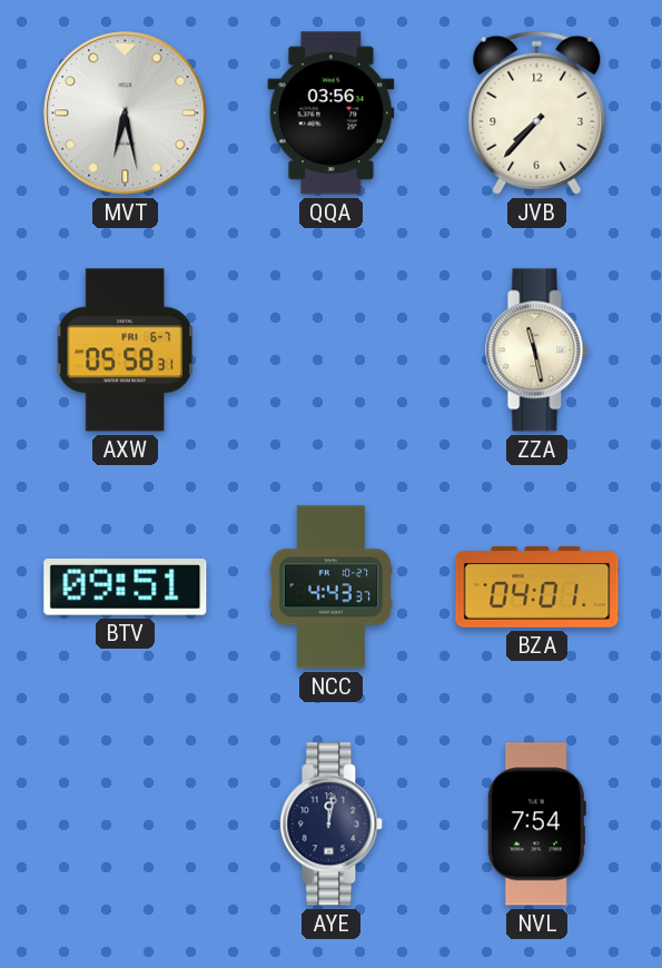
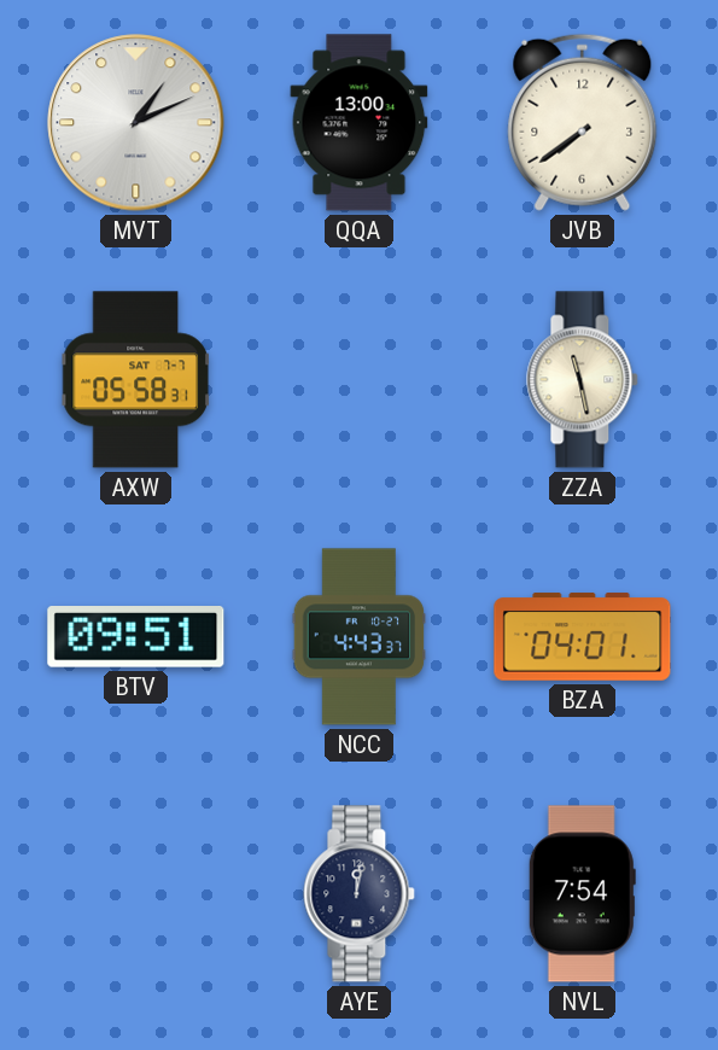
MVT: 6:28 -> 1:11
QQA: 03:56 -> 13:00
JVB: 7:37 -> 7:39
AXW date: FRI 6-7 -> SAT 7-7
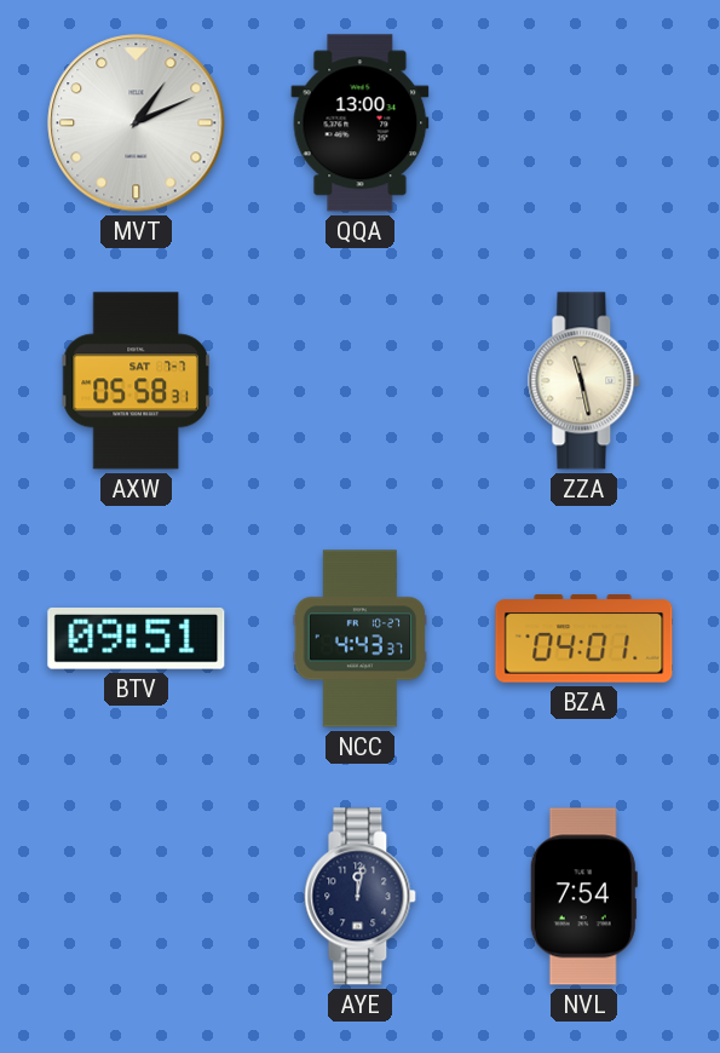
JVB: 7:39 -> none
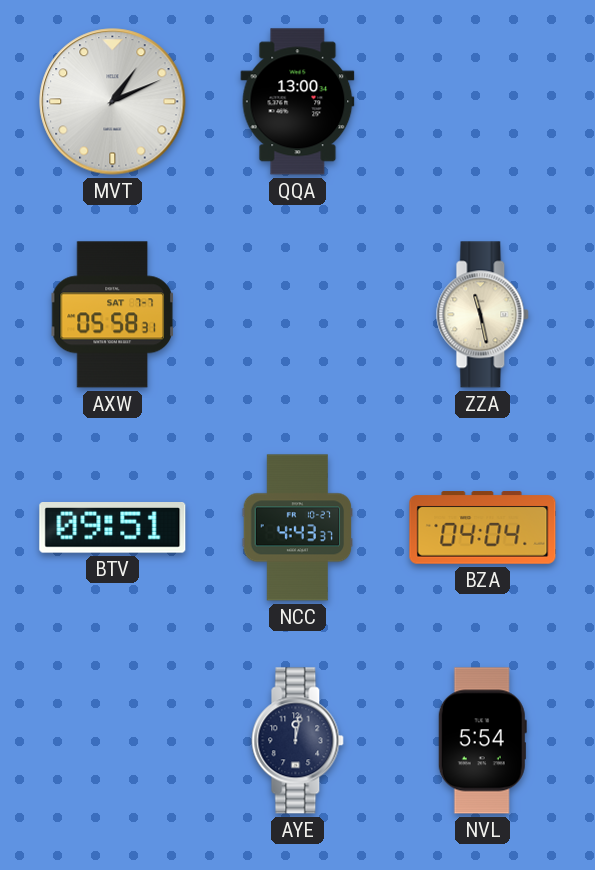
BZA: 04:01 -> 04:04
NVL: 7:54 -> 5:54
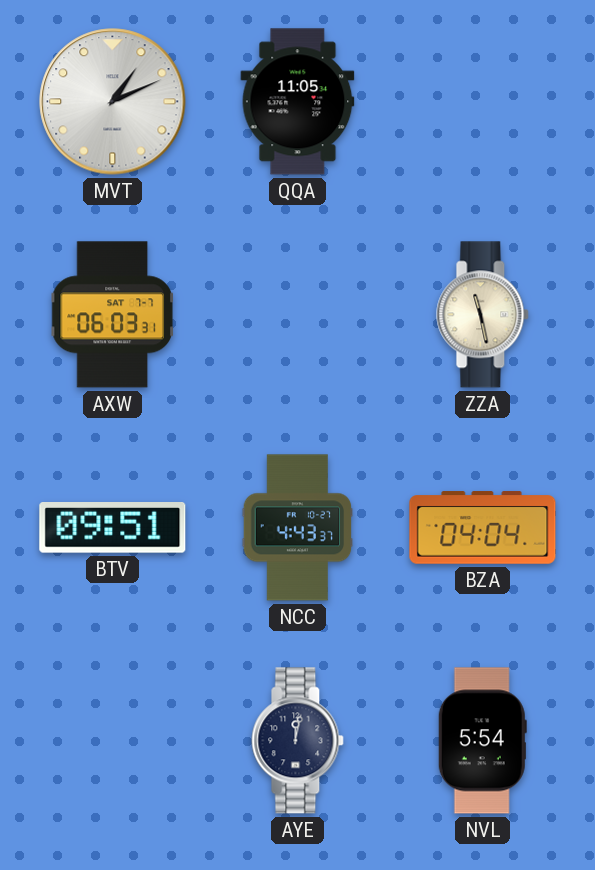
QQA: 13:00 -> 11:05
AXW: 05:58 -> 06:03
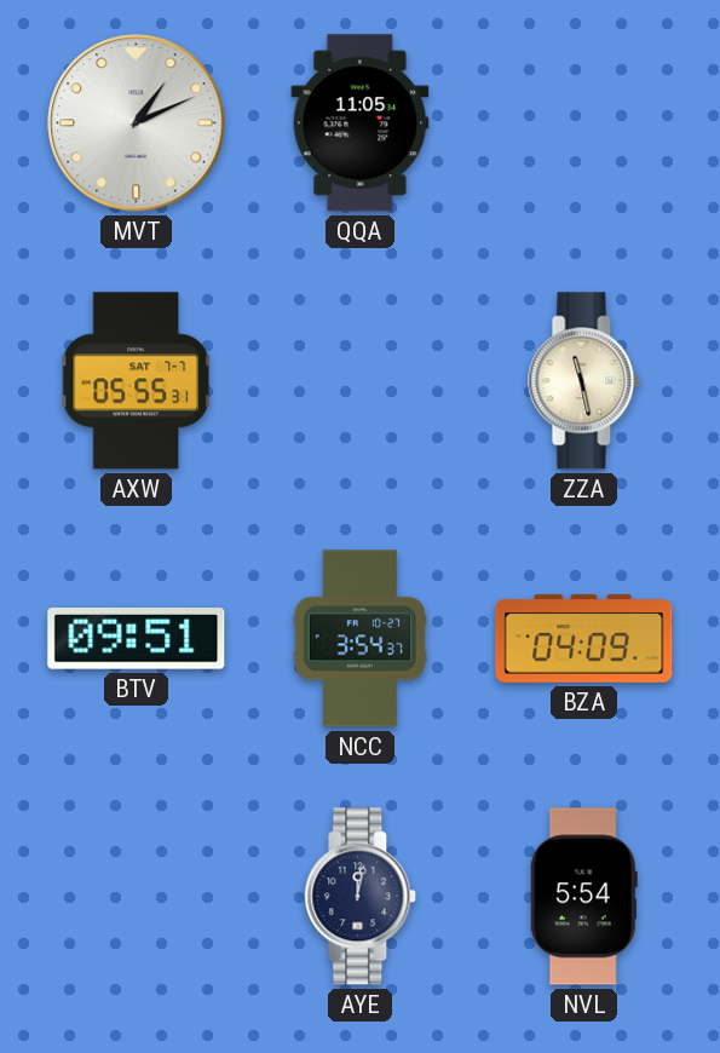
AXW: 06:03 -> 05:55
NCC: 4:43 -> 3:54
BZA: 04:04 -> 04:09
